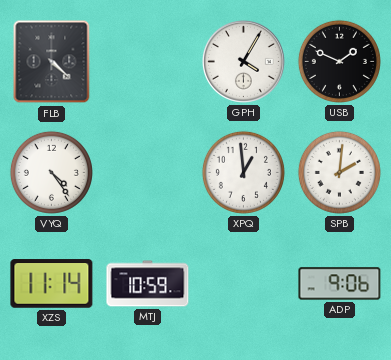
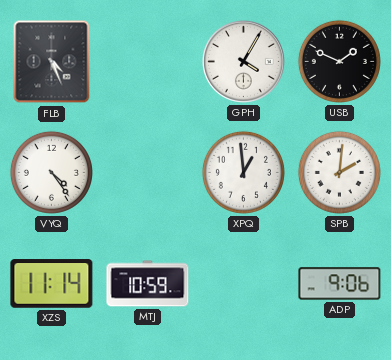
FLB: 4:22 -> 4:26
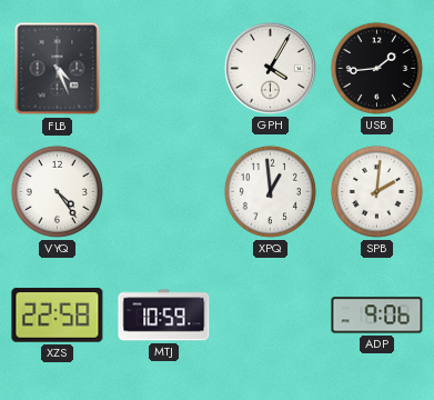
USB: 1:49 -> 1:44
XZS: 11:14 -> 22:58
